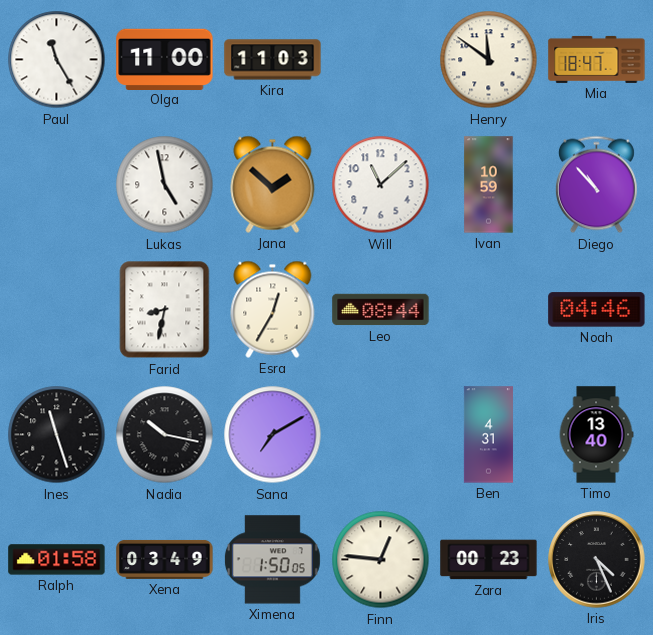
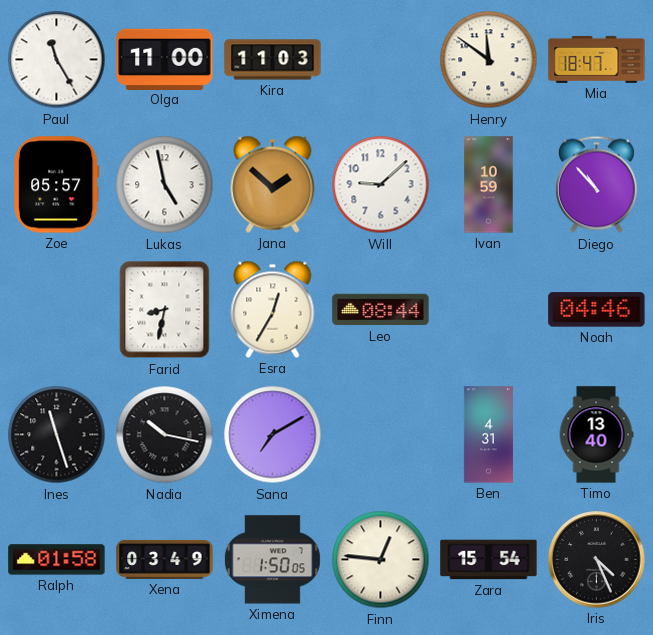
Zoe: none -> 05:57
Will: 11:08 -> 9:08
Zara: 00:23 -> 15:54
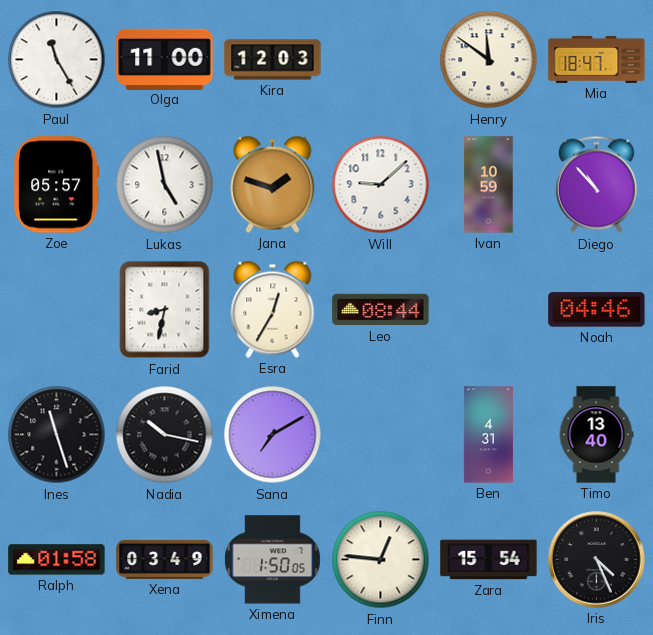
Kira: 11:03 -> 12:03
Jana: 1:52 -> 1:48
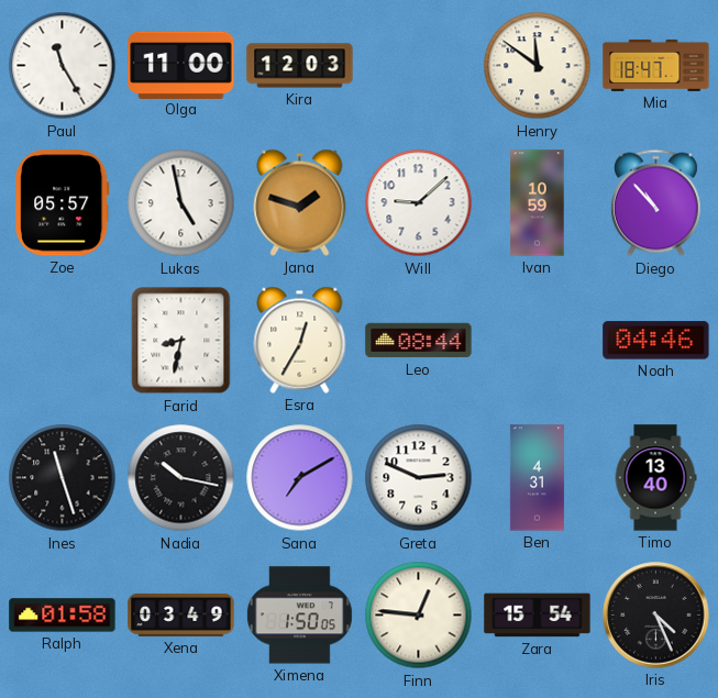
Greta: none -> 2:49
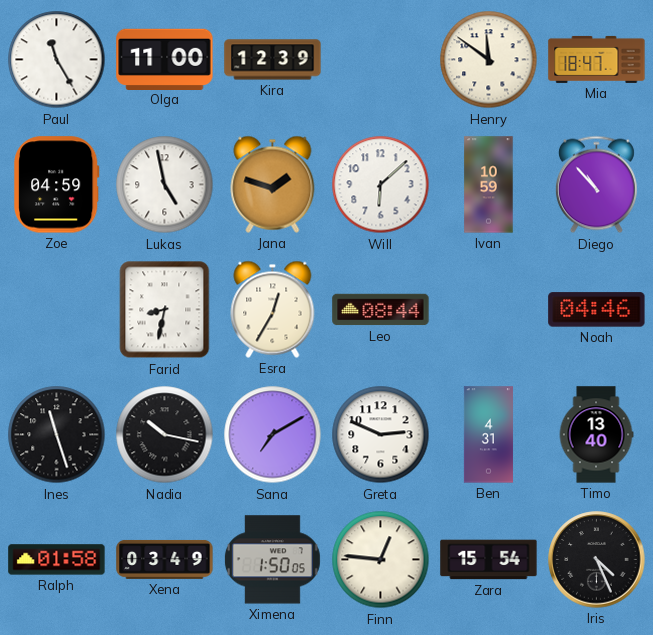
Kira: 12:03 -> 12:39
Zoe: 05:57 -> 04:59
Will: 9:08 -> 6:08
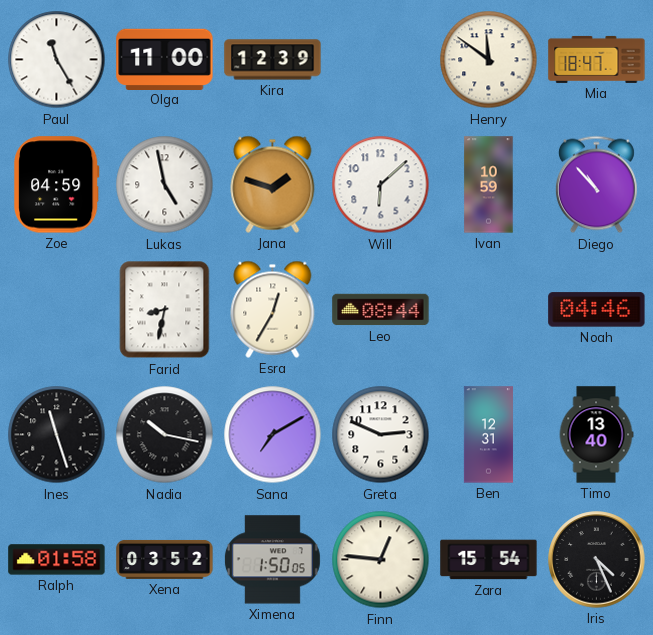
Ben: 4:31 -> 12:31
Xena: 03:49 -> 03:52
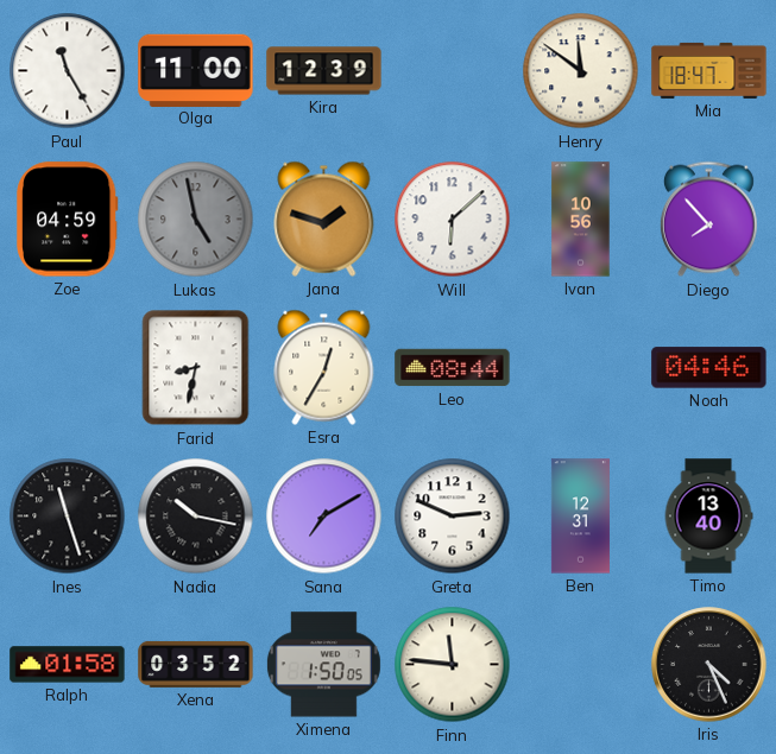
Lukas dial: white -> grey
Ivan: 10:59 -> 10:56
Diego: 10:53 -> 7:53
Finn: 12:46 -> 11:46
Zara: 15:54 -> none
